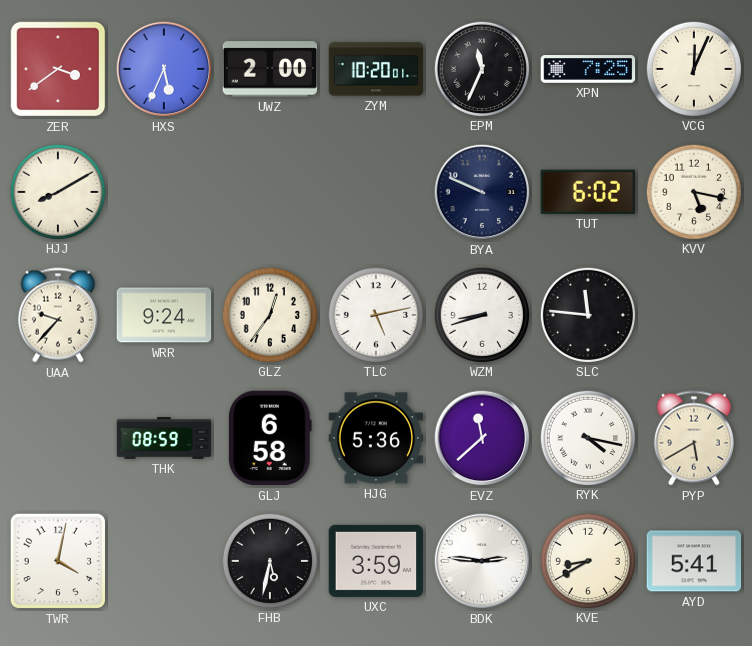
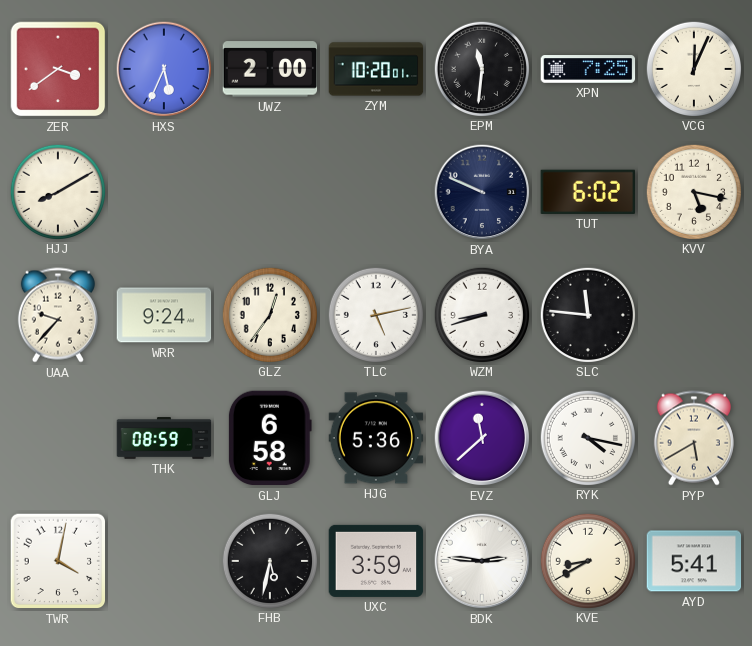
EPM: 11:34 -> 11:31
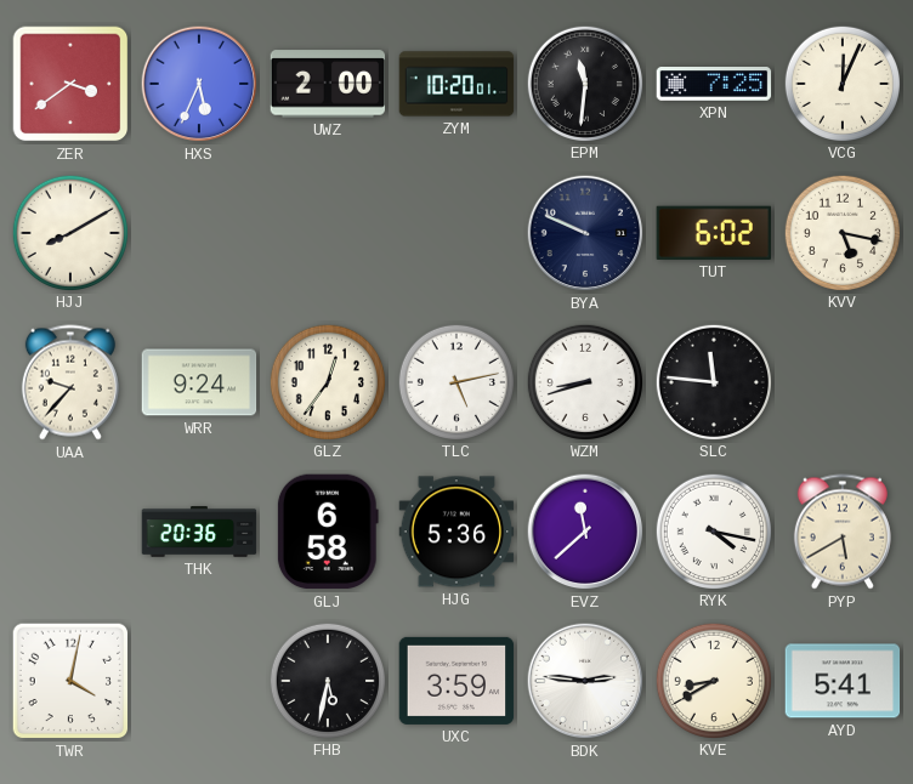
THK: 08:59 -> 20:36
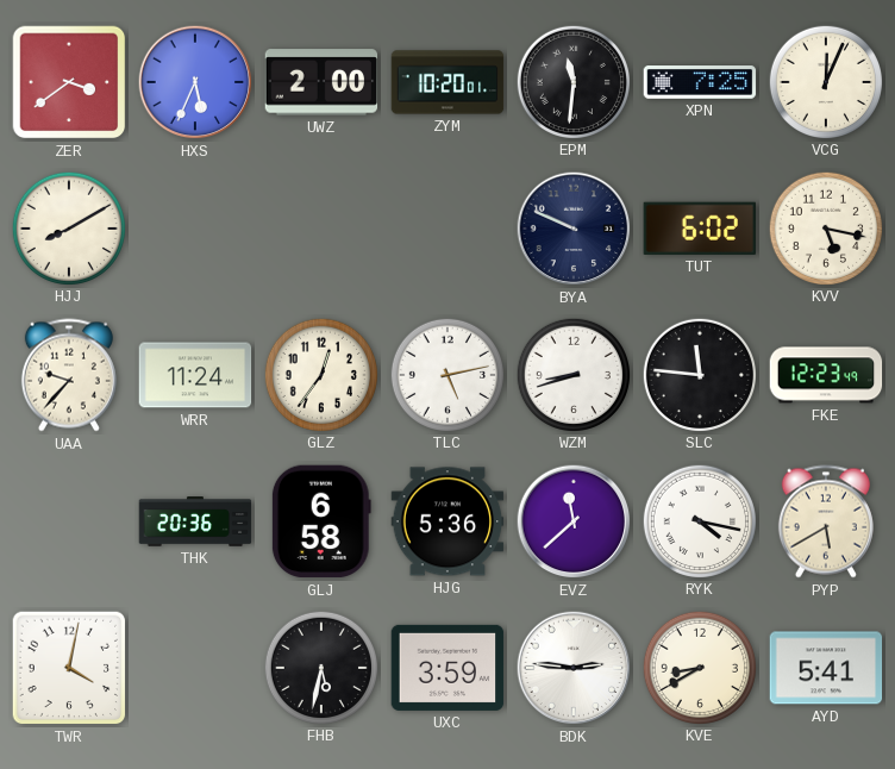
WRR: 9:24 -> 11:24
FKE: none -> 12:23
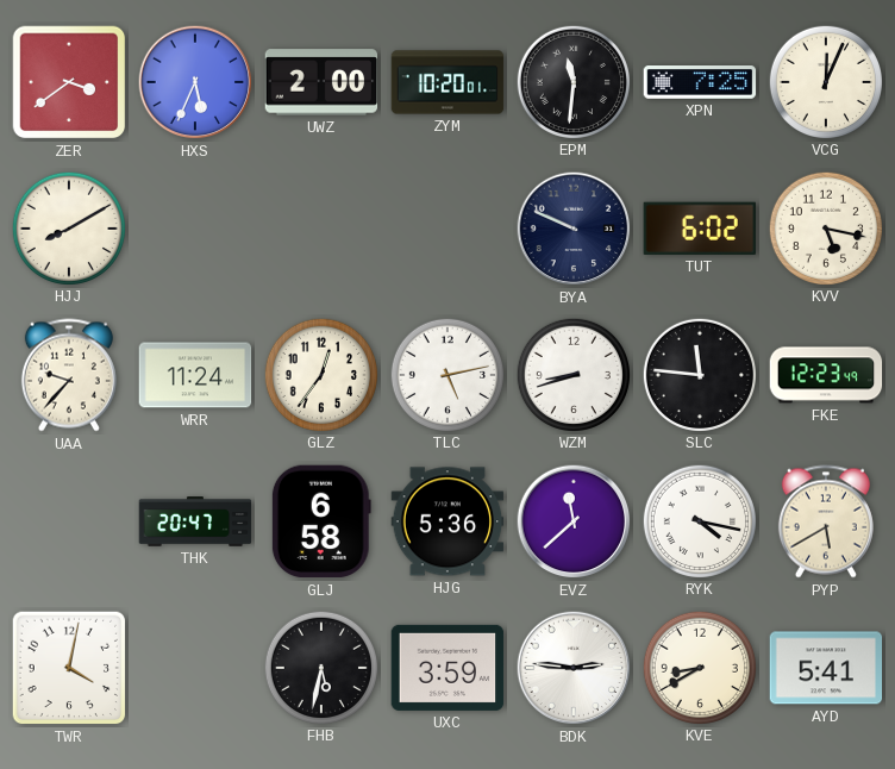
THK: 20:36 -> 20:47
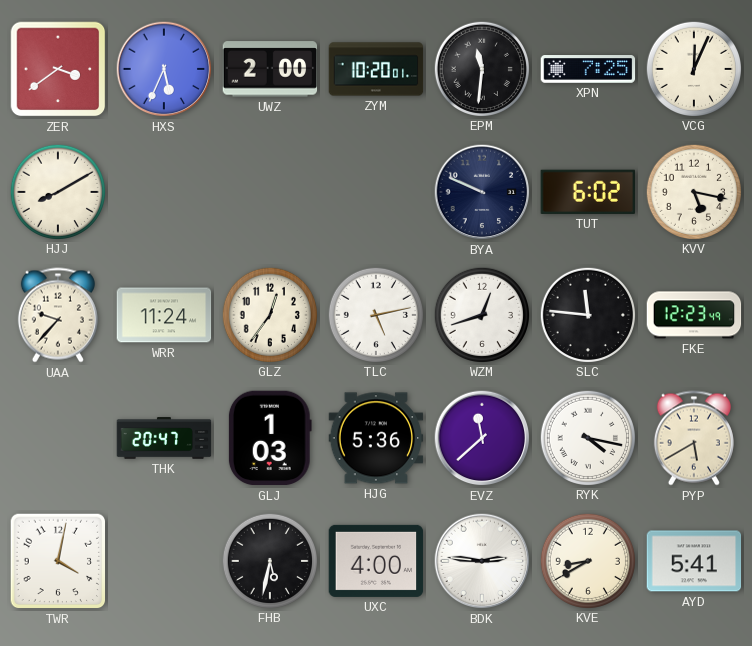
WZM: 8:42 -> 12:42
GLJ: 6:58 -> 1:03
UXC: 3:59 -> 4:00
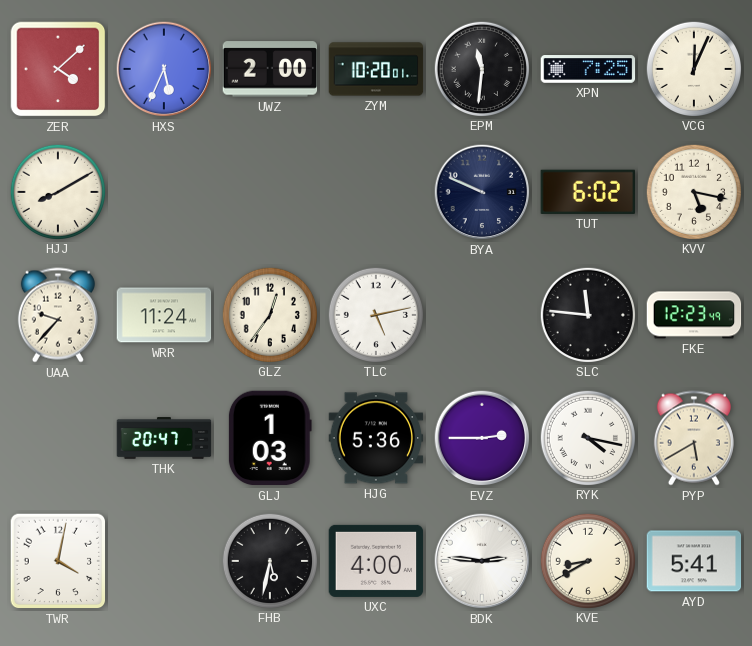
ZER: 3:39 -> 4:08
WZM: 12:42 -> none
EVZ: 11:38 -> 2:45
